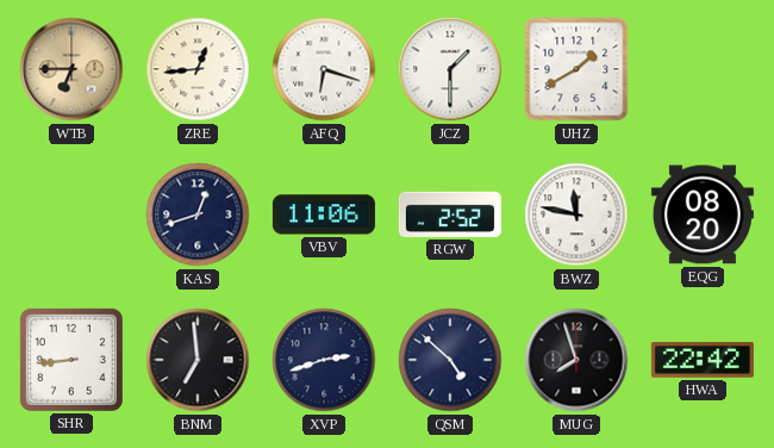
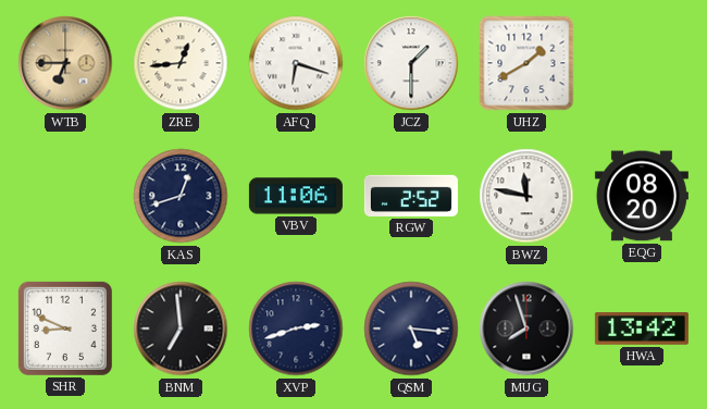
SHR: 8:44 -> 8:49
QSM: 4:52 -> 5:16
HWA: 22:42 -> 13:42
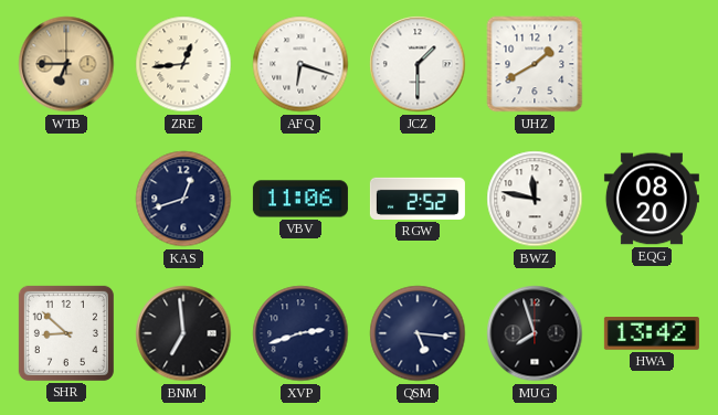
SHR: 8:49 -> 8:52
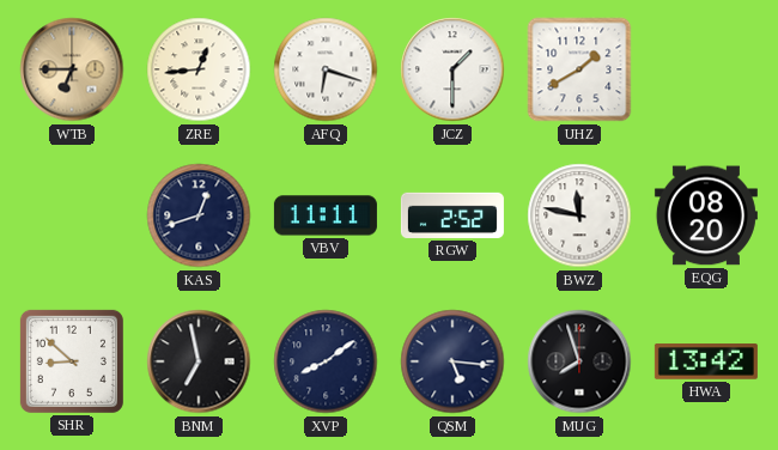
VBV: 11:06 -> 11:11
BNM: 6:59 -> 6:58
XVP: 2:42 -> 8:09
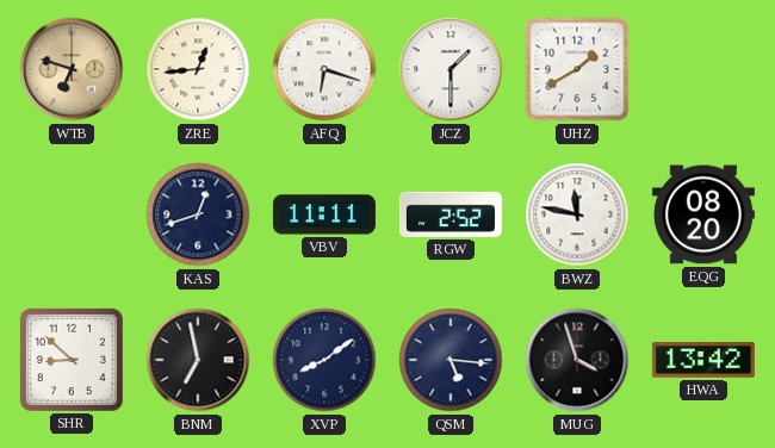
WTB: 6:45 -> 6:48
MUG: 7:57 -> 3:57
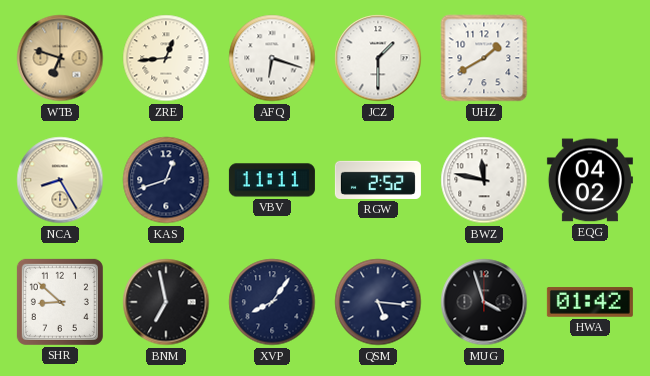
NCA: none -> 8:25
EQG: 08:20 -> 04:02
XVP: 8:09 -> 8:06
HWA: 13:42 -> 01:42
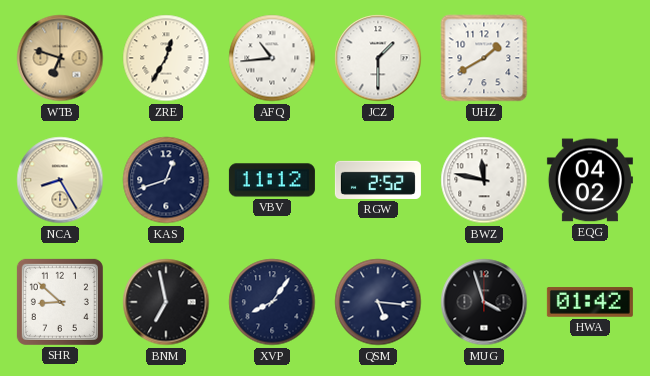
ZRE: 12:44 -> 12:35
AFQ: 6:18 -> 10:44
VBV: 11:11 -> 11:12
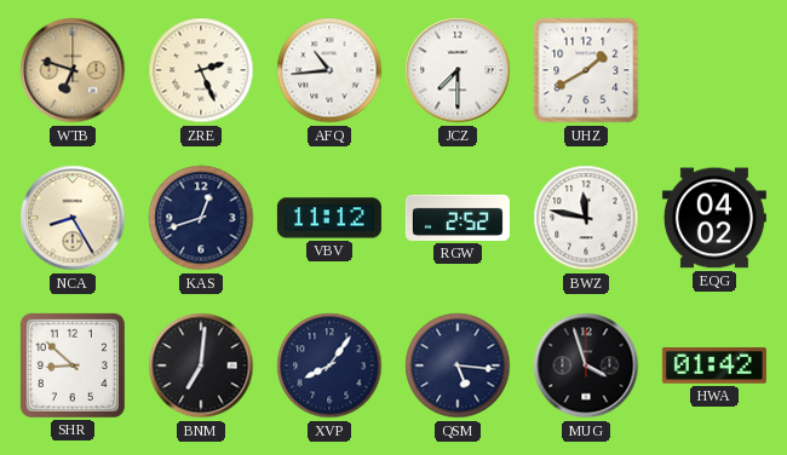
ZRE: 12:35 -> 2:26
JCZ: 1:30 -> 7:30
BNM: 6:58 -> 7:01
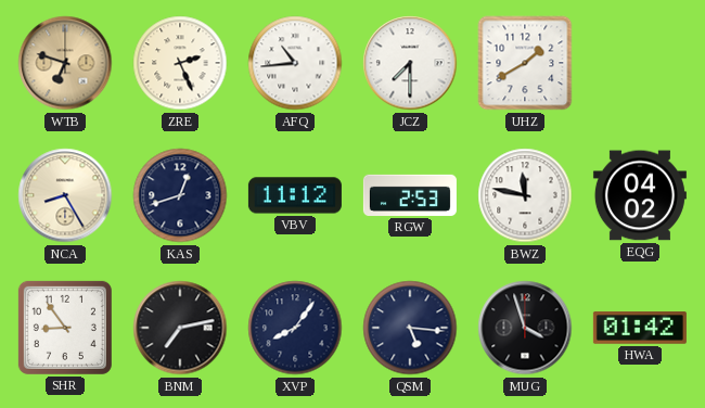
RGW: 2:52 -> 2:53
SHR: 8:52 -> 8:54
BNM: 7:01 -> 7:13
